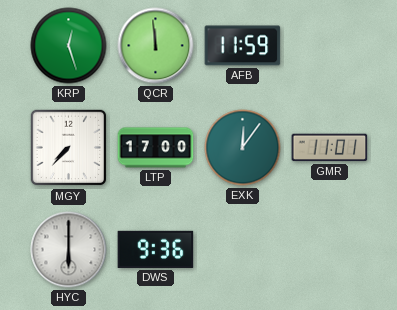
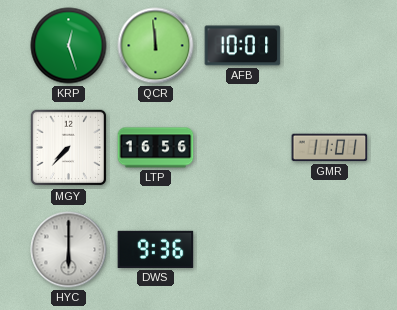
AFB: 11:59 -> 10:01
LTP: 17:00 -> 16:56
EXK: 12:06 -> none
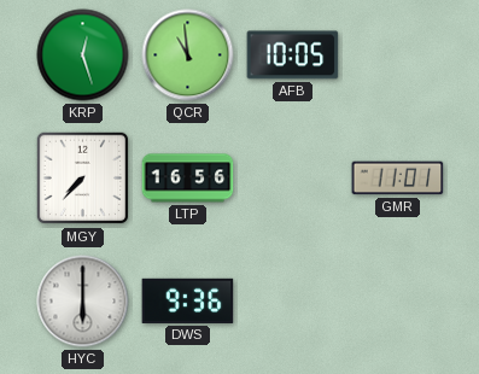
QCR: 11:59 -> 10:59
AFB: 10:01 -> 10:05
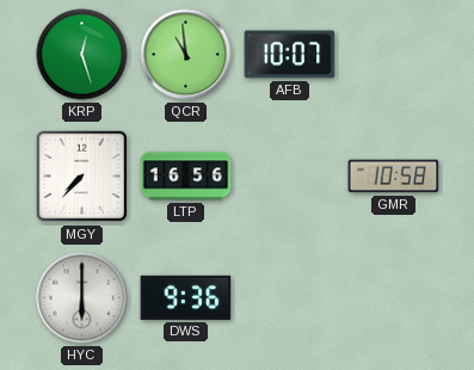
AFB: 10:05 -> 10:07
GMR: 11:01 -> 10:58
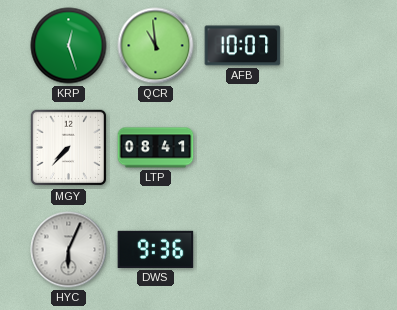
LTP: 16:56 -> 08:41
GMR: 10:58 -> none
HYC: 6:00 -> 6:04
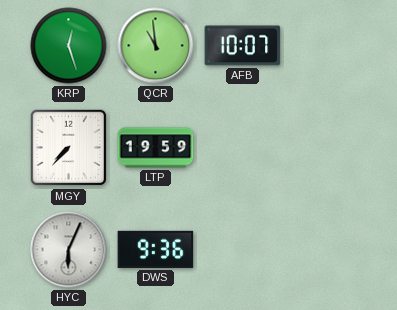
LTP: 08:41 -> 19:59
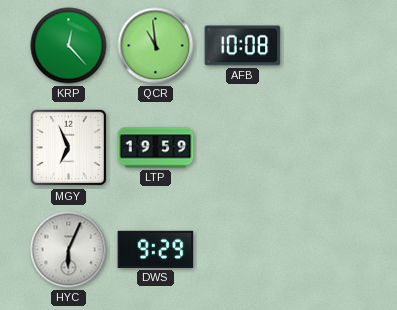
KRP: 12:27 -> 12:23
AFB: 10:07 -> 10:08
MGY: 7:37 -> 6:56
DWS: 9:36 -> 9:29
